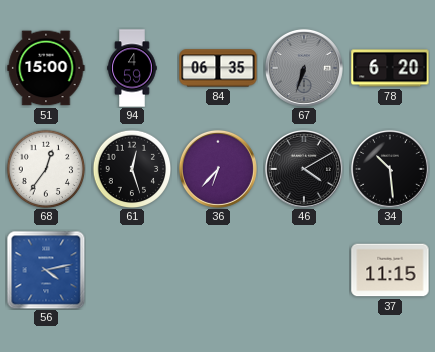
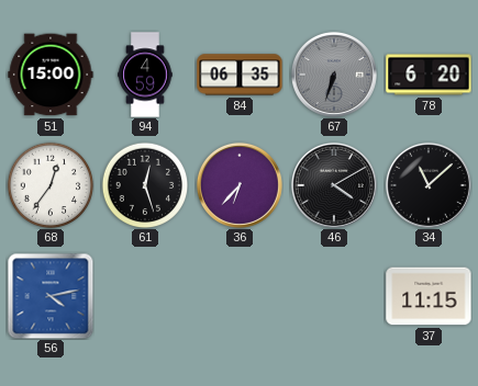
34: 10:29 -> 11:08
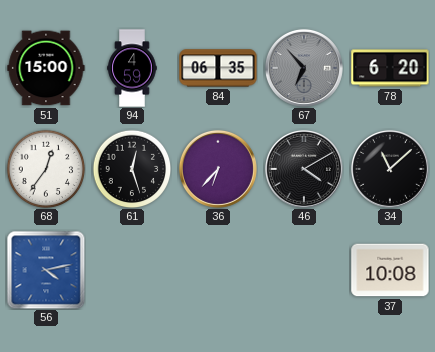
67: 6:33 -> 6:53
37: 11:15 -> 10:08
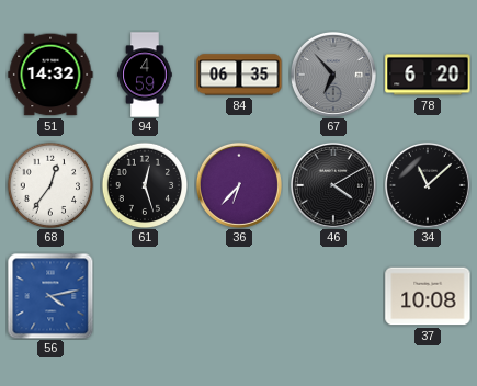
51: 15:00 -> 14:32
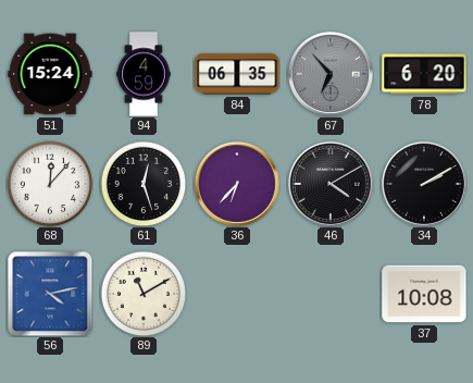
51: 14:32 -> 15:24
68: 12:36 -> 12:07
34: 11:08 -> 2:10
89: none -> 11:10
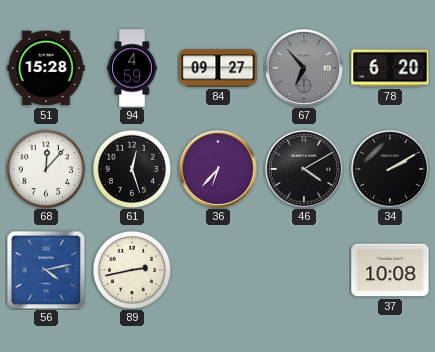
51: 15:24 -> 15:28
84: 06:35 -> 09:27
89: 11:10 -> 2:43
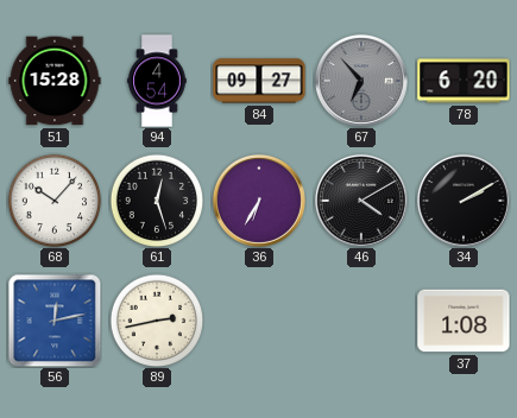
94: 4:59 -> 4:54
68: 12:07 -> 10:07
36: 6:37 -> 6:35
56: 4:13 -> 12:13
37: 10:08 -> 1:08
